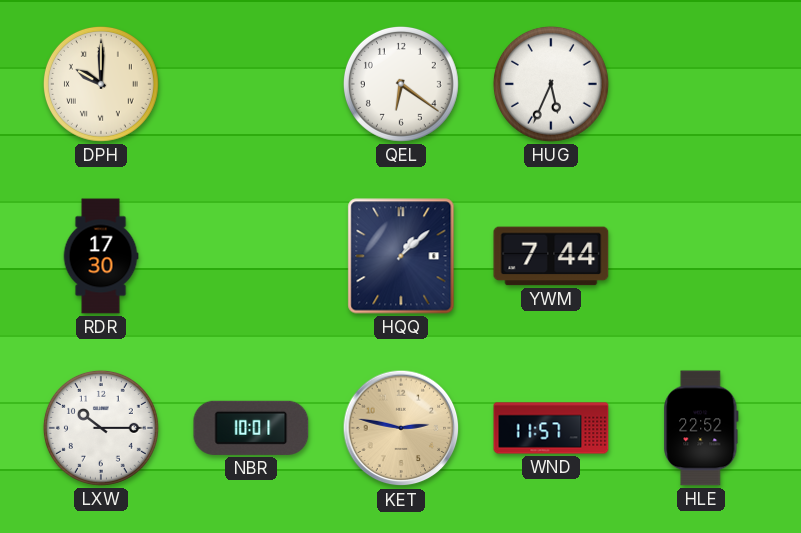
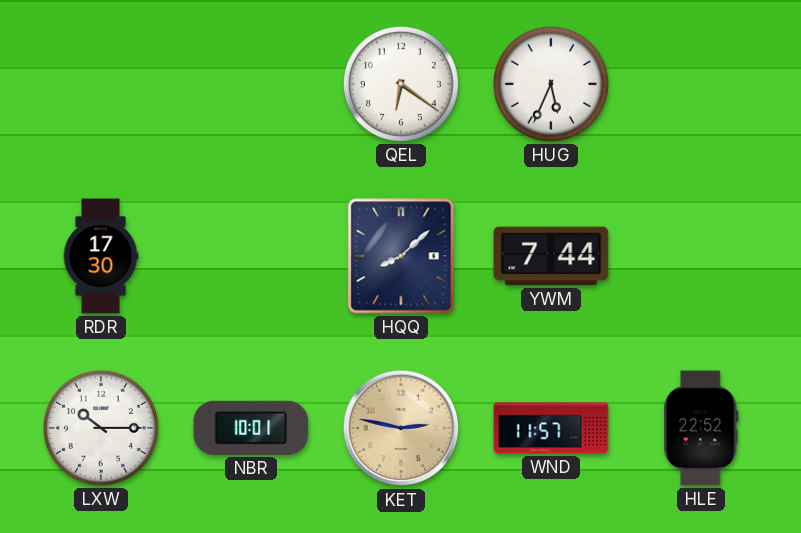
DPH: 10:00 -> none
HQQ: 1:08 -> 8:08
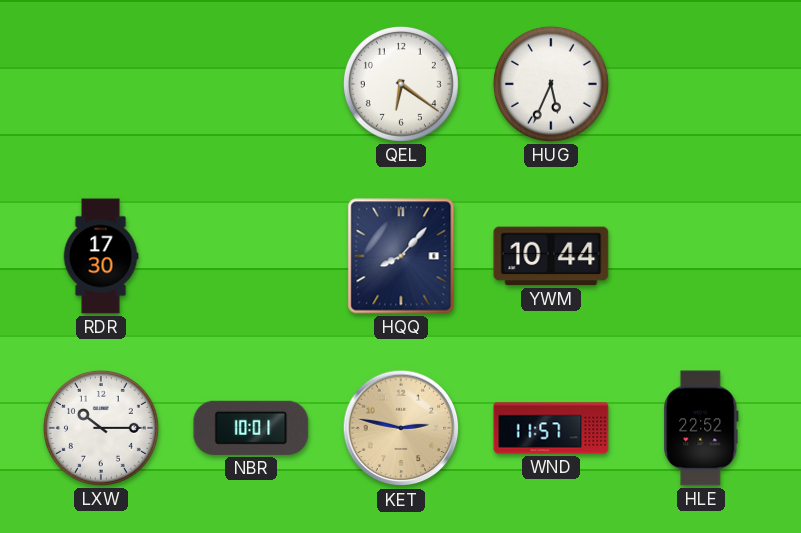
HQQ: 8:08 -> 8:07
YWM: 7:44 -> 10:44
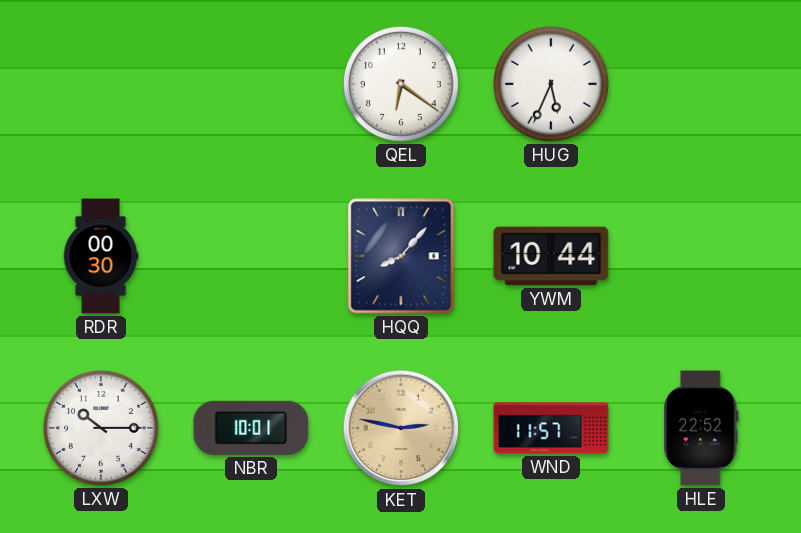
RDR: 17:30 -> 00:30
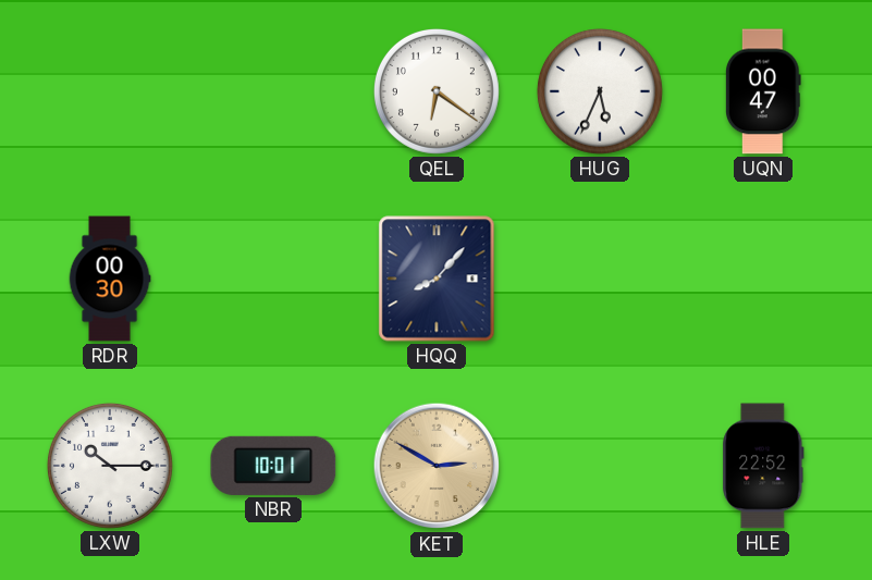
UQN: none -> 00:47
YWM: 10:44 -> none
KET: 2:47 -> 2:50
WND: 11:57 -> none
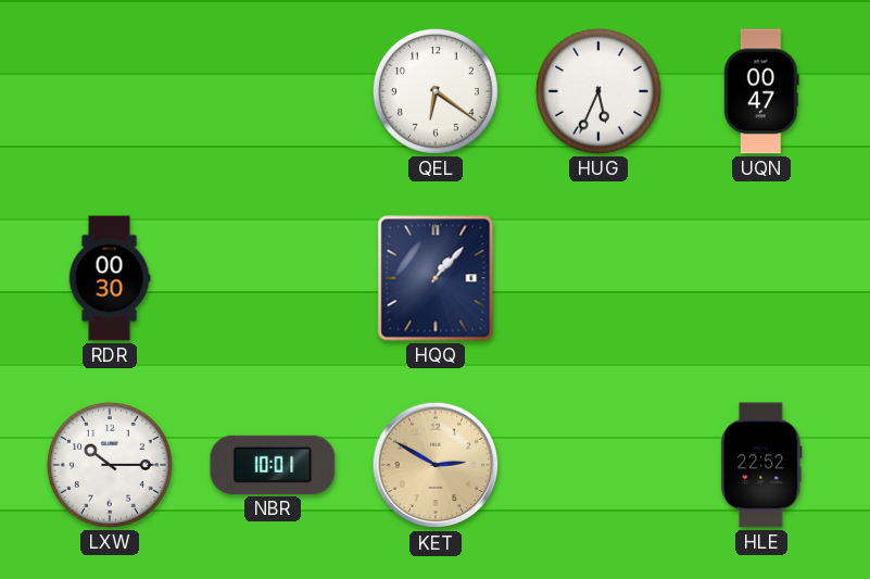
HQQ: 8:07 -> 1:07
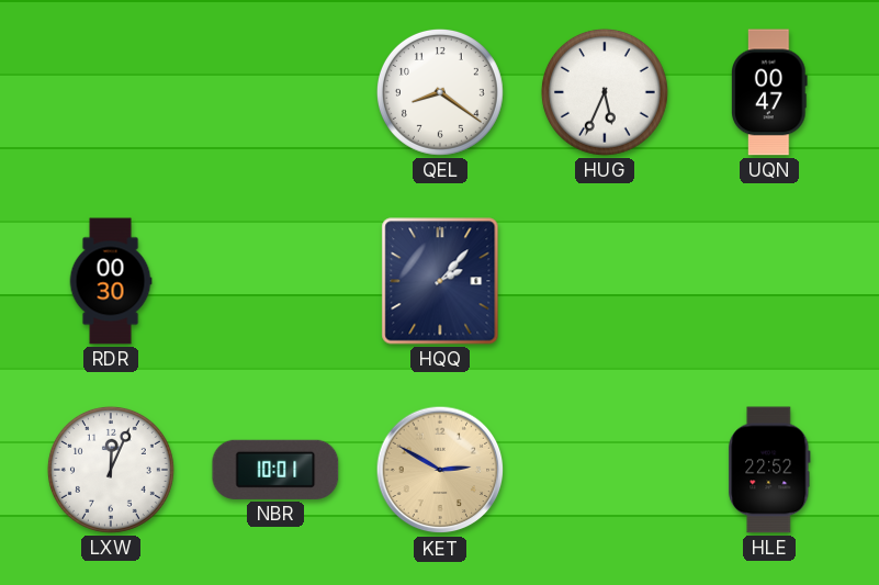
QEL: 6:21 -> 8:21
HQQ: 1:07 -> 2:07
LXW: 10:15 -> 12:04
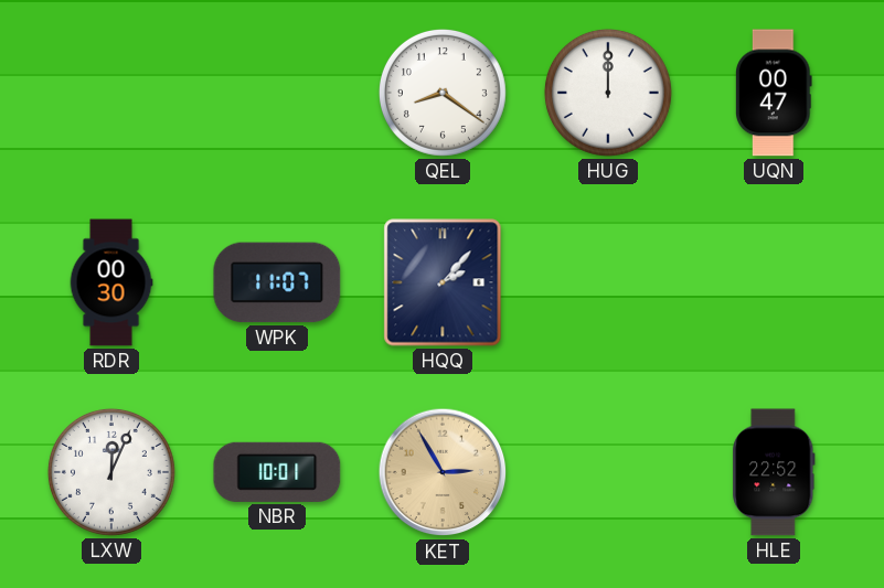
HUG: 5:34 -> 12:00
WPK: none -> 11:07
KET: 2:50 -> 2:55
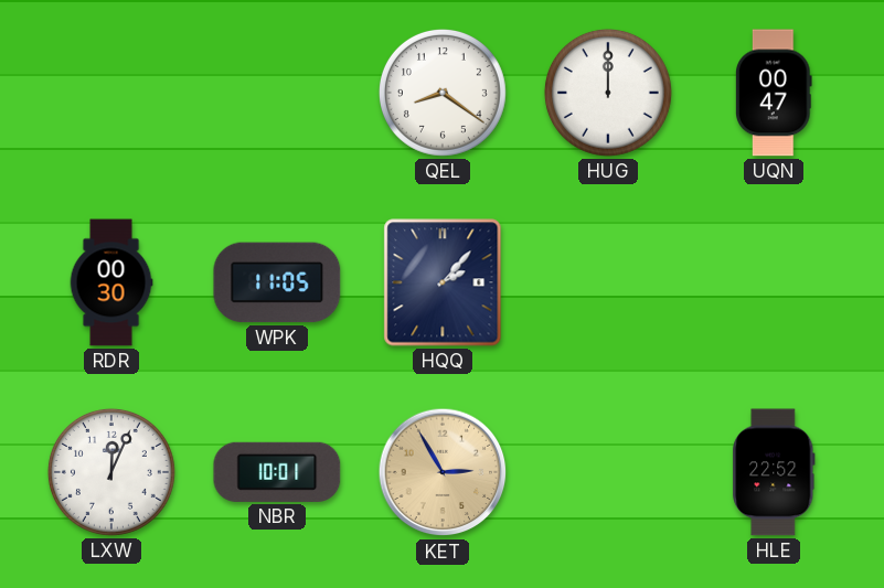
WPK: 11:07 -> 11:05
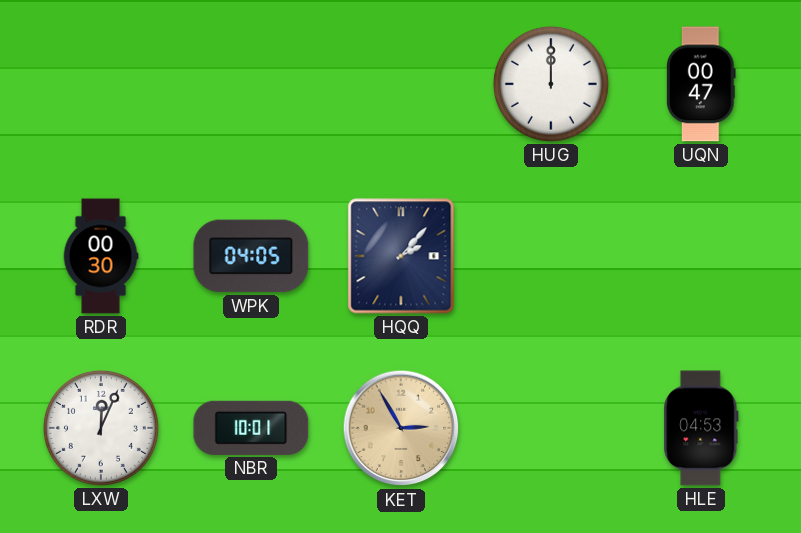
QEL: 8:21 -> none
WPK: 11:05 -> 04:05
HLE: 22:52 -> 04:53
